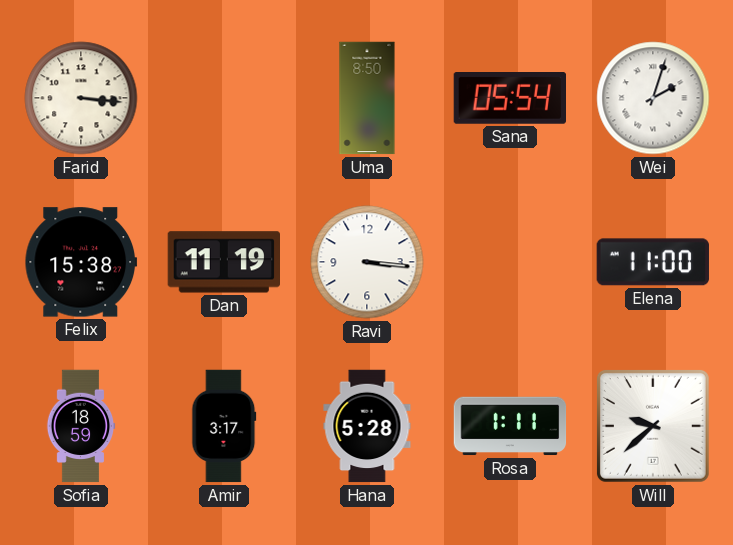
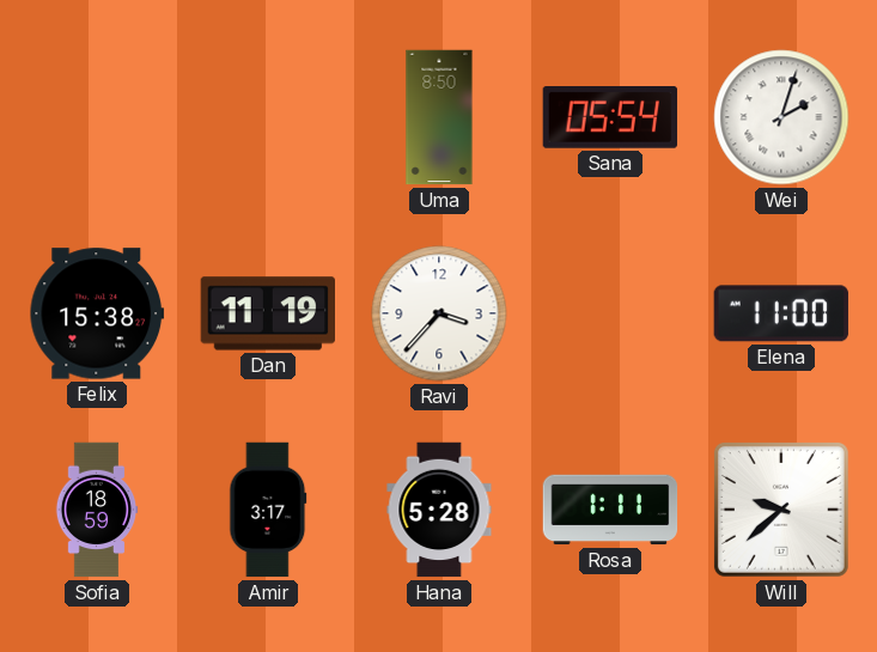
Farid: 3:16 -> none
Ravi: 3:16 -> 3:37
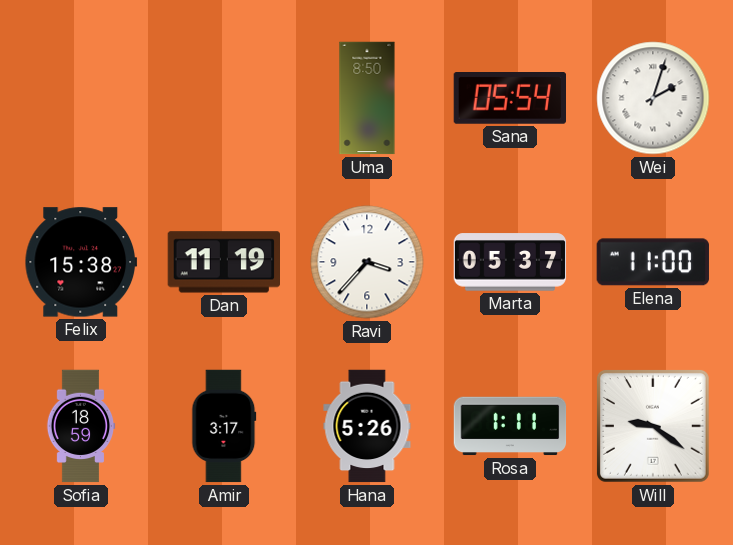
Marta: none -> 05:37
Hana: 5:28 -> 5:26
Will: 9:38 -> 9:21
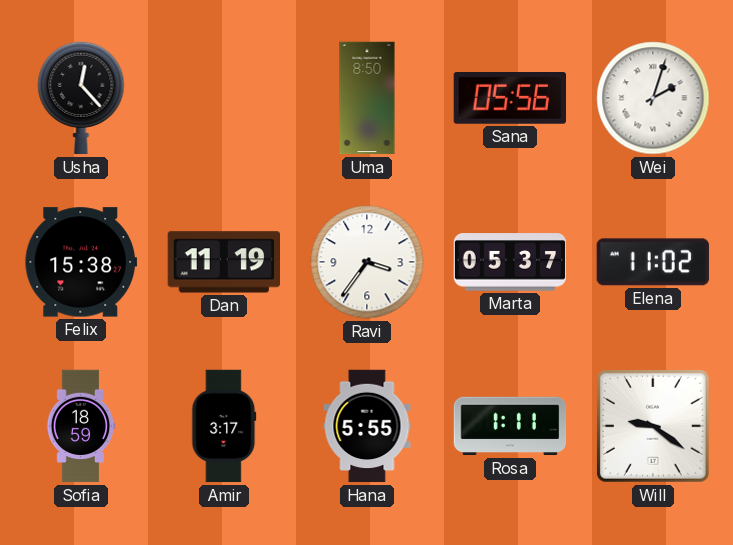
Usha: none -> 12:23
Sana: 05:54 -> 05:56
Ravi: 3:37 -> 3:36
Elena: 11:00 -> 11:02
Hana: 5:26 -> 5:55
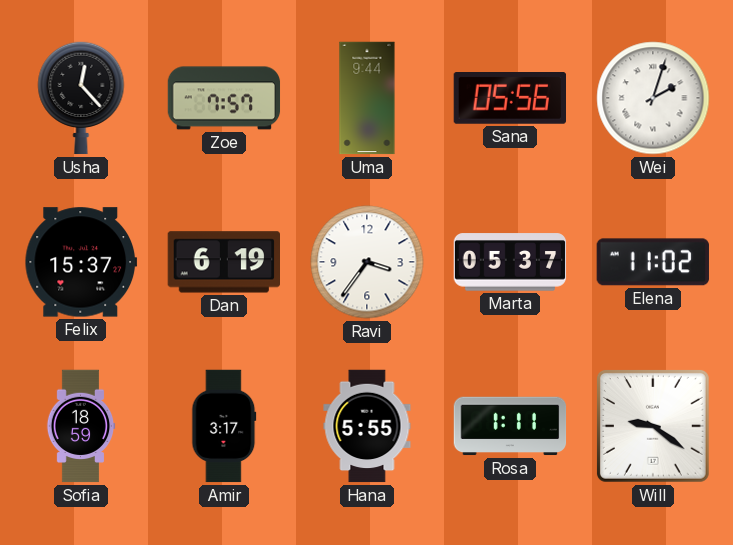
Zoe: none -> 7:57
Uma: 8:50 -> 9:44
Felix: 15:38 -> 15:37
Dan: 11:19 -> 6:19
